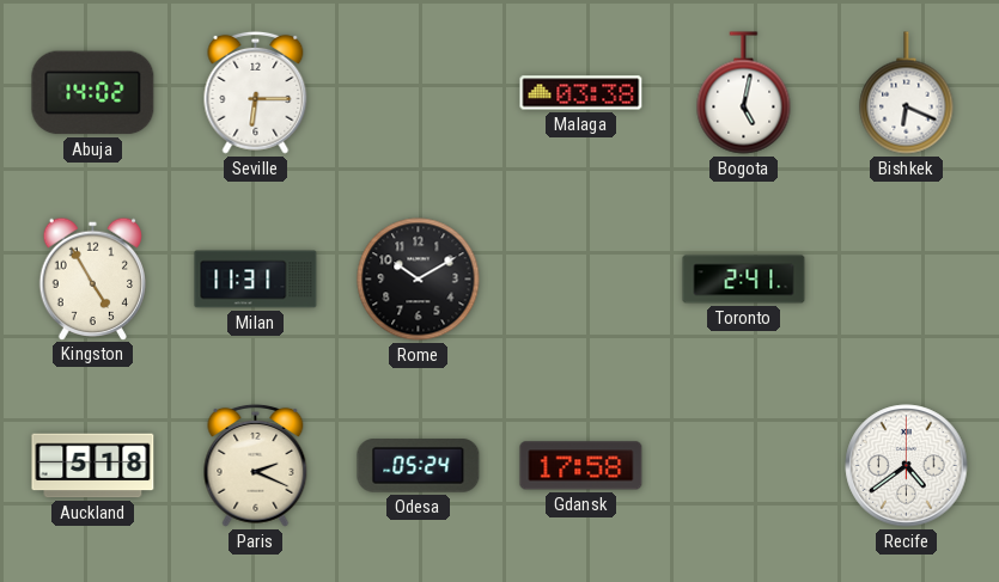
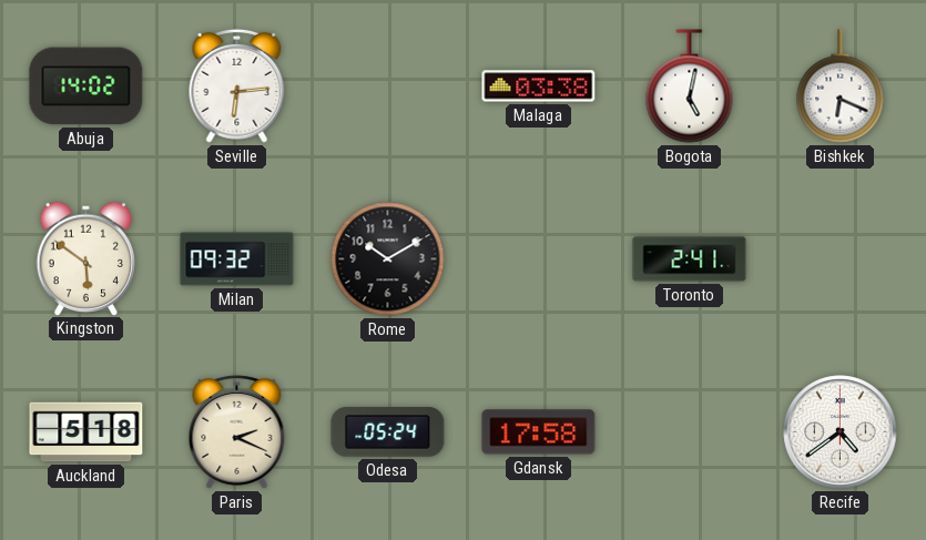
Seville: 6:15 -> 6:14
Kingston: 4:55 -> 5:51
Milan: 11:31 -> 09:32
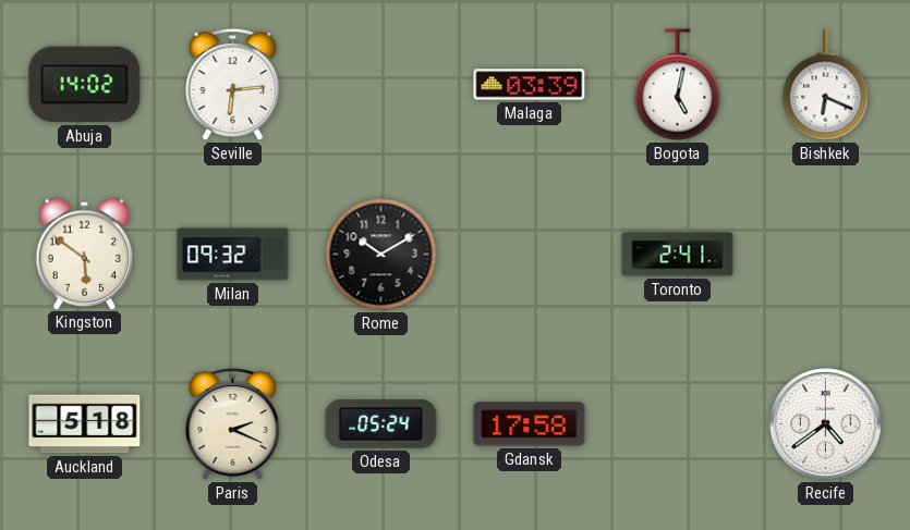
Malaga: 03:38 -> 03:39
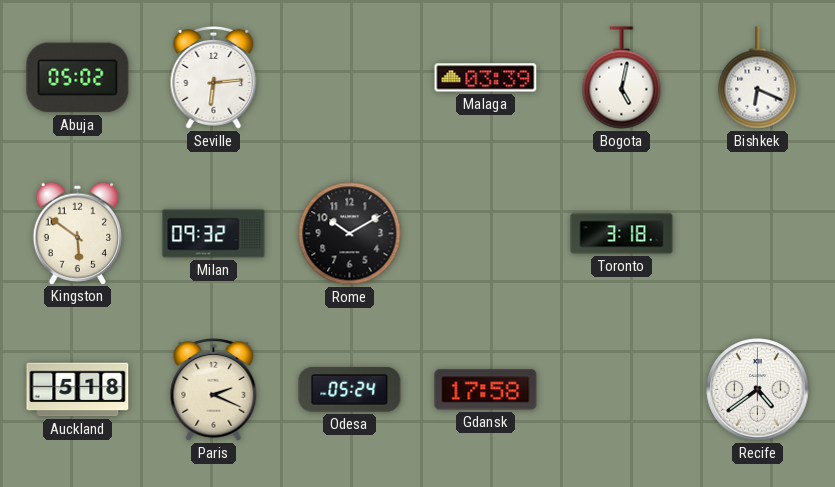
Abuja: 14:02 -> 05:02
Toronto: 2:41 -> 3:18
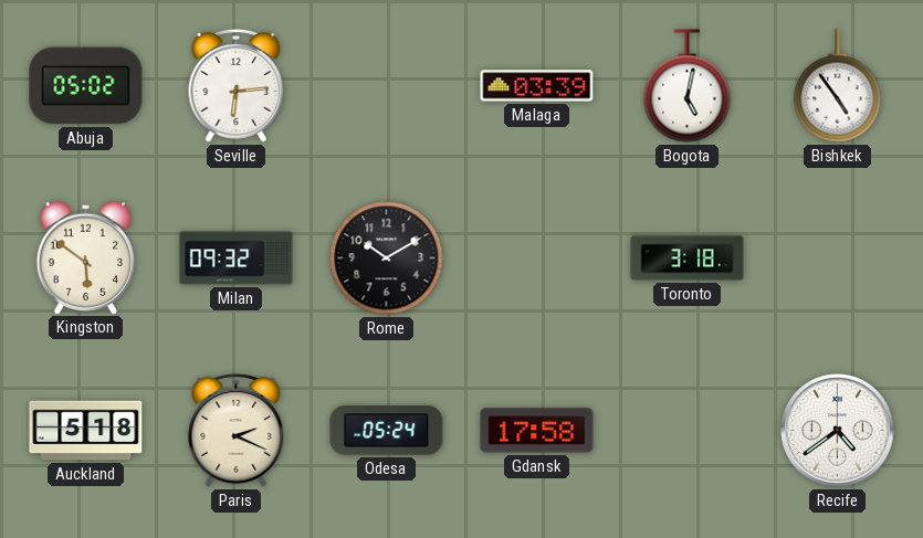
Bishkek: 6:19 -> 4:54
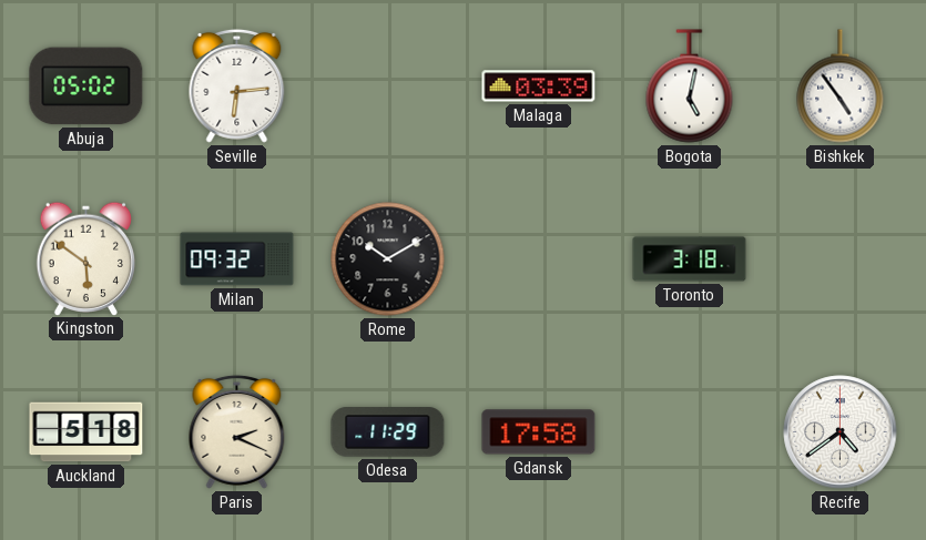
Odesa: 05:24 -> 11:29
